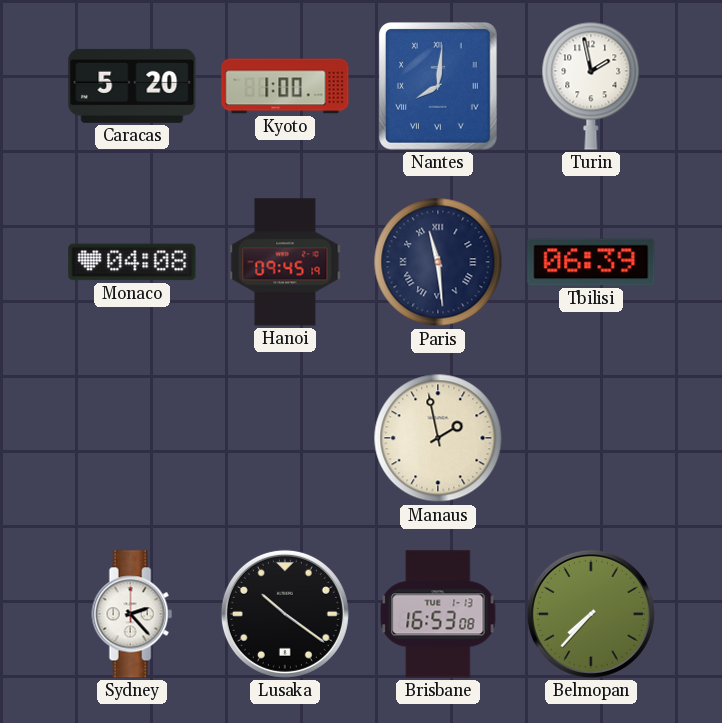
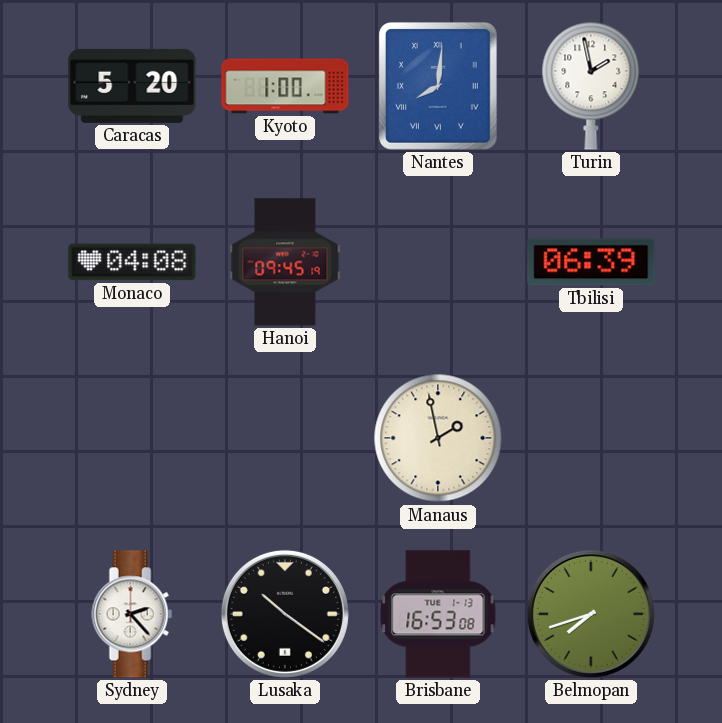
Paris: 11:29 -> none
Belmopan: 7:37 -> 7:42
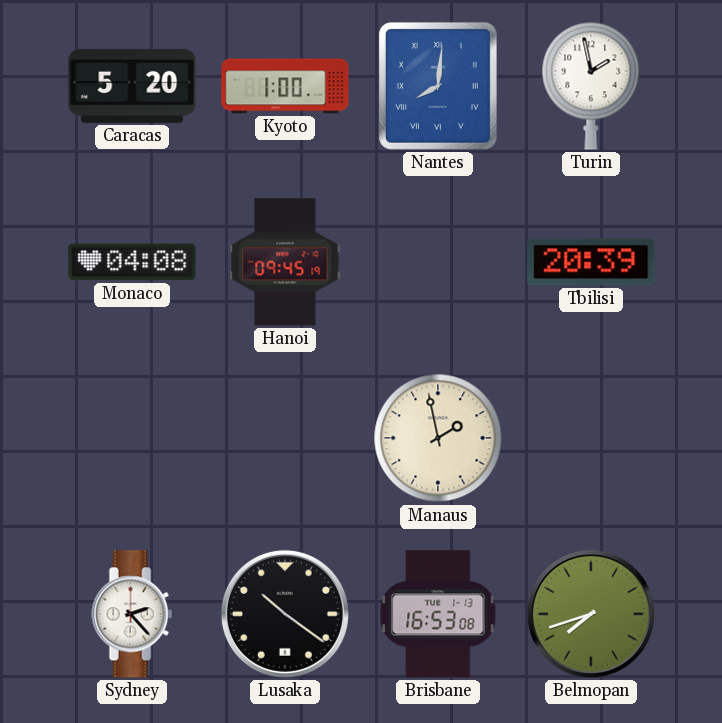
Tbilisi: 06:39 -> 20:39
